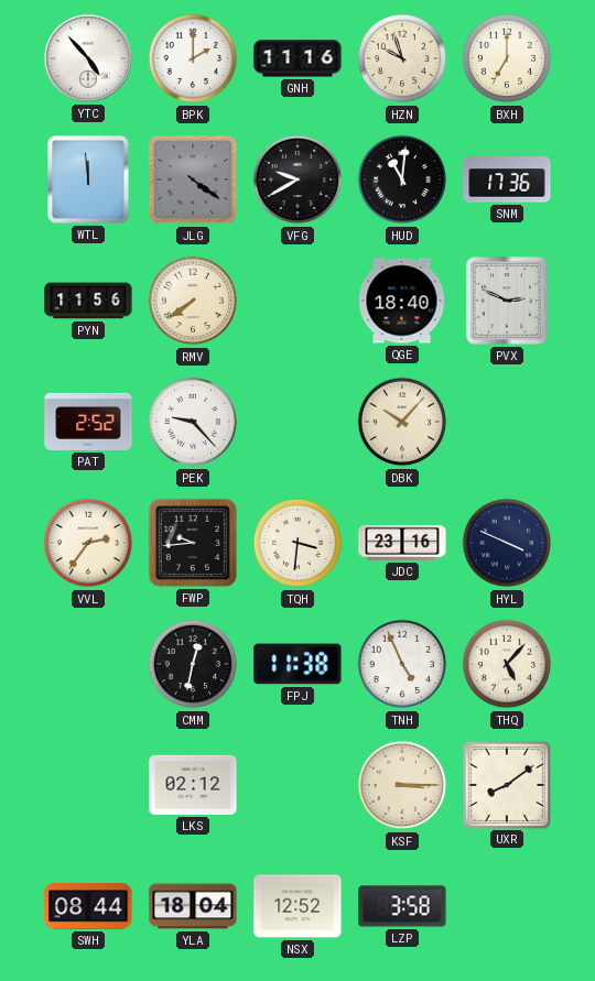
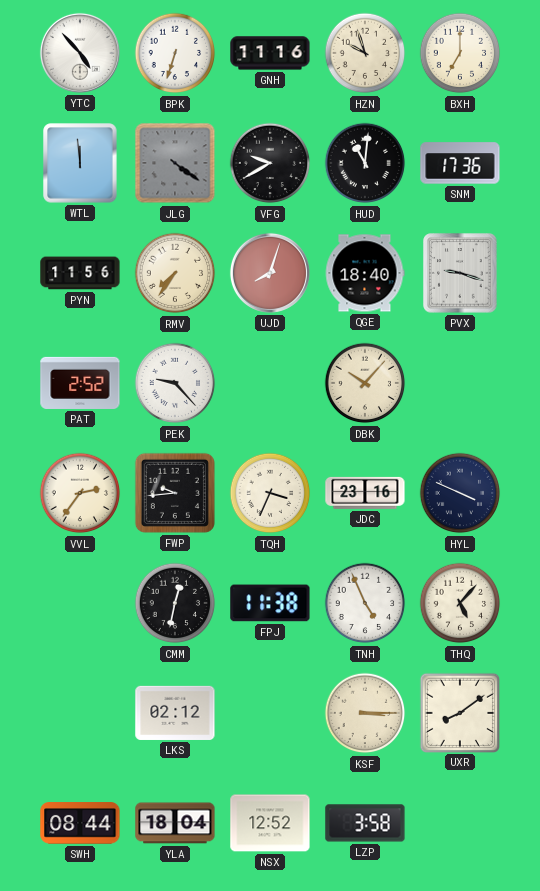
BPK: 2:00 -> 6:33
RMV: 7:39 -> 7:36
UJD: none -> 8:03
PVX: 2:49 -> 9:18
TQH: 3:31 -> 3:34
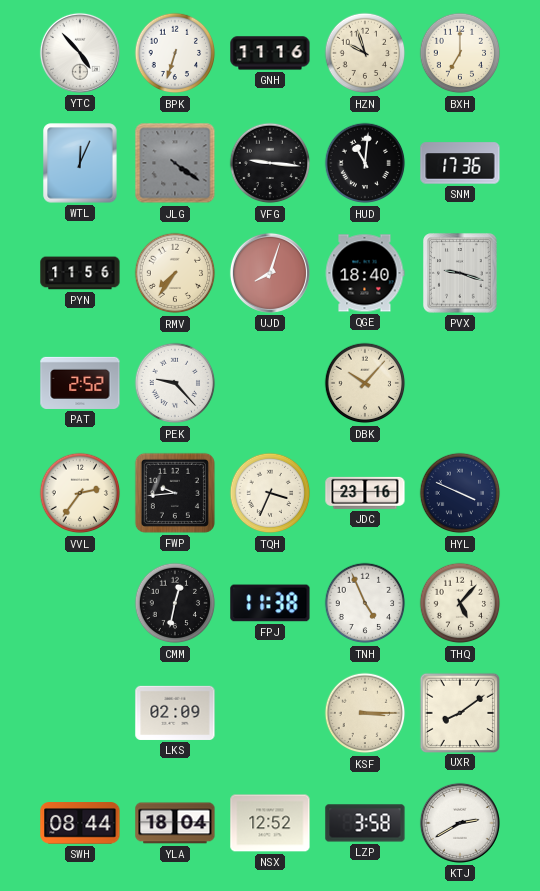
WTL: 11:59 -> 12:04
VFG: 9:40 -> 9:16
LKS: 02:12 -> 02:09
KTJ: none -> 2:40
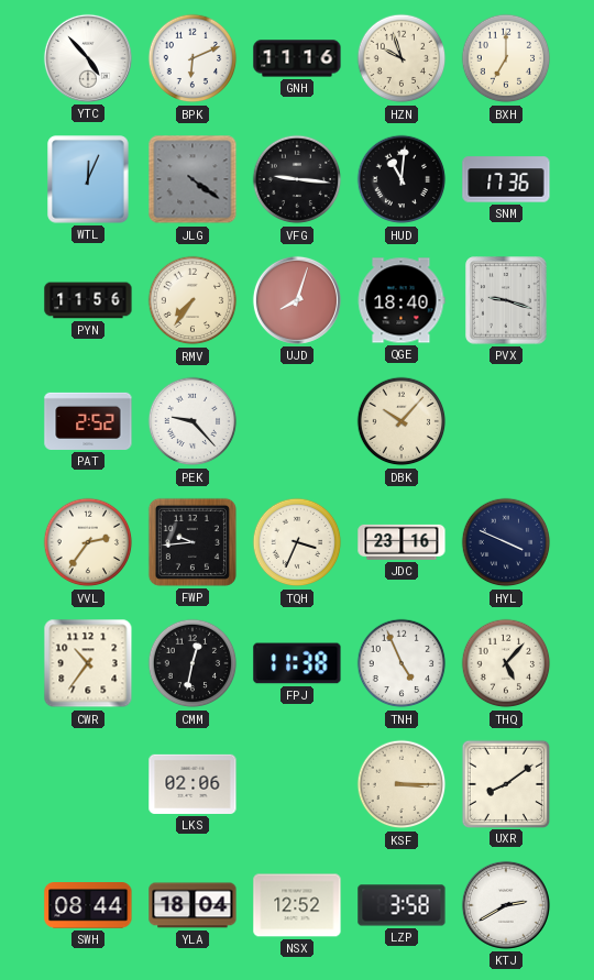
BPK: 6:33 -> 6:11
CWR: none -> 10:36
LKS: 02:09 -> 02:06
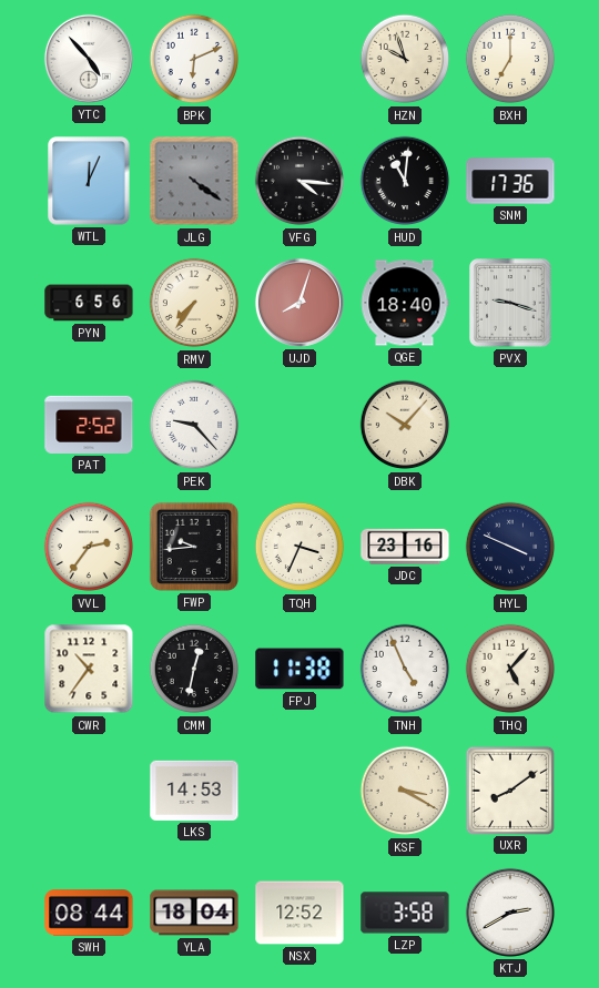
GNH: 11:16 -> none
VFG: 9:16 -> 4:16
PYN: 11:56 -> 6:56
LKS: 02:06 -> 14:53
KSF: 3:15 -> 3:20
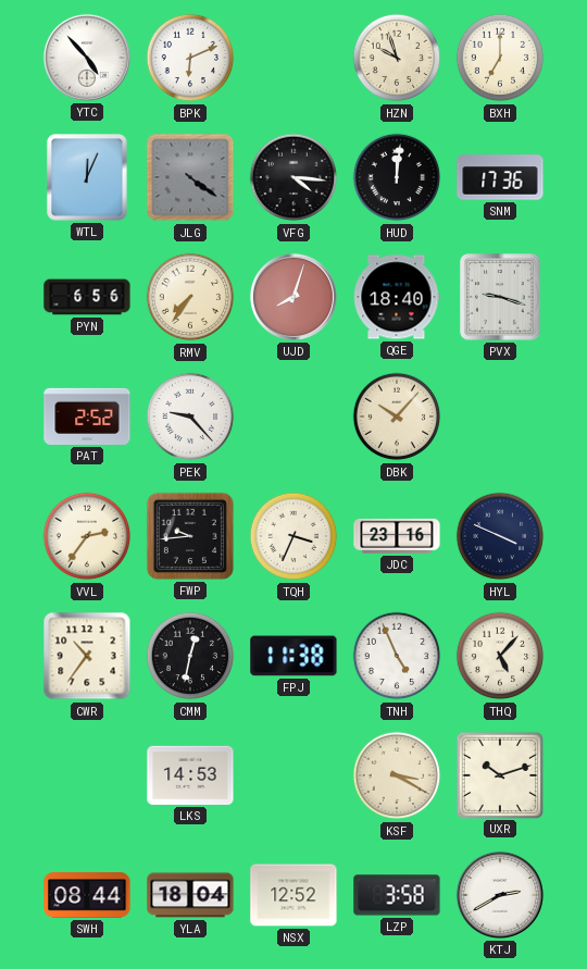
HUD: 11:01 -> 12:01
UXR: 8:09 -> 10:12
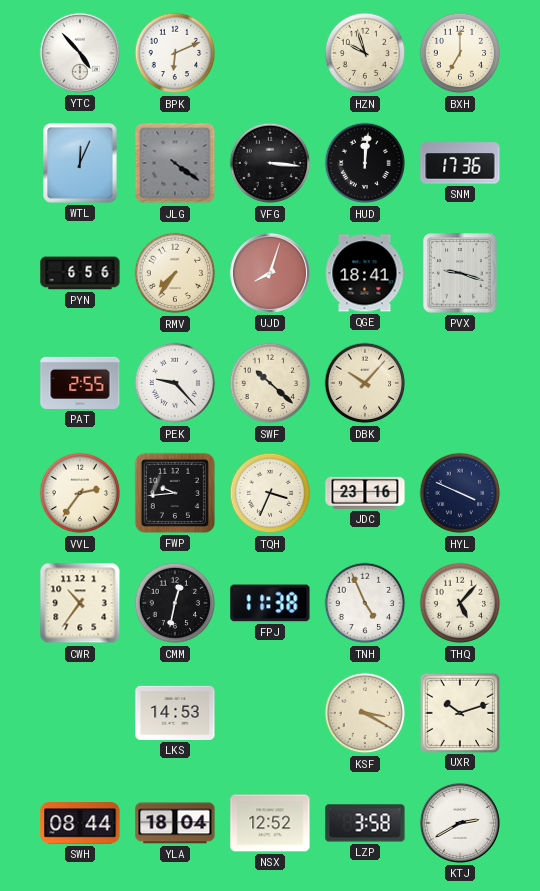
VFG: 4:16 -> 3:16
QGE: 18:40 -> 18:41
PAT: 2:52 -> 2:55
SWF: none -> 10:22
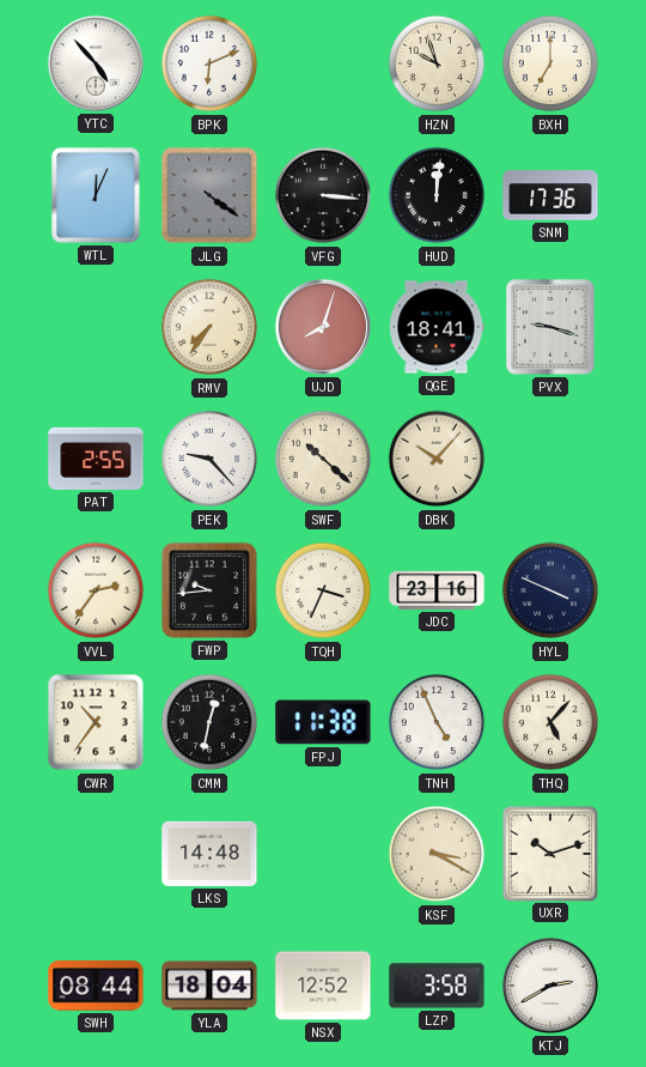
PYN: 6:56 -> none
LKS: 14:53 -> 14:48
